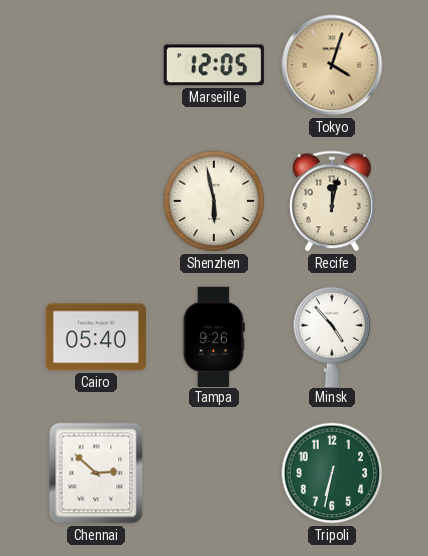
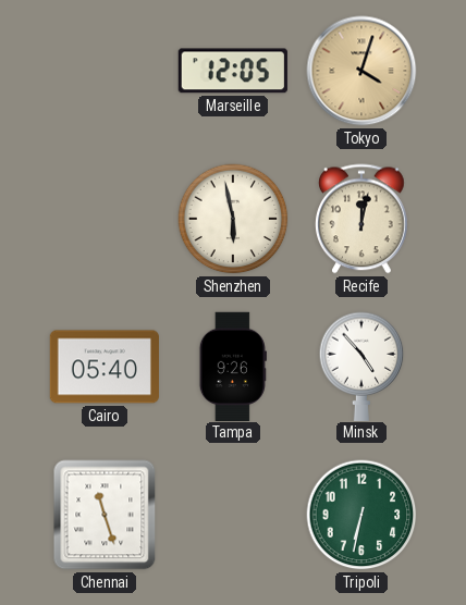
Chennai: 2:52 -> 11:27
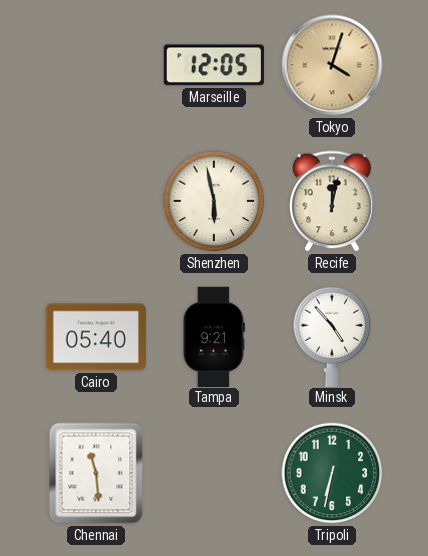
Tampa: 9:26 -> 9:21
Chennai: 11:27 -> 11:29
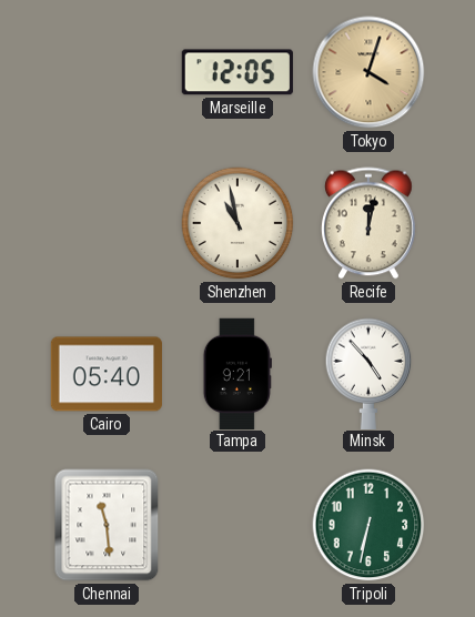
Shenzhen: 5:58 -> 10:58
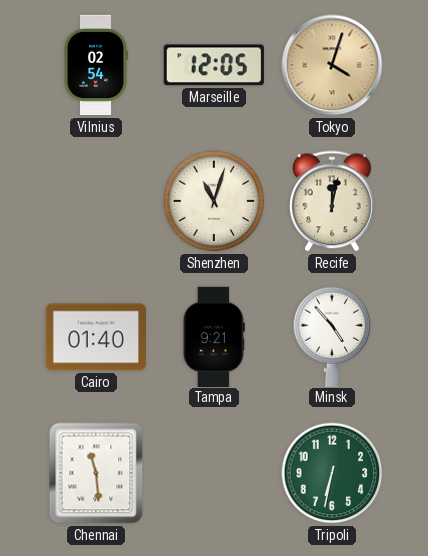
Vilnius: none -> 02:54
Shenzhen: 10:58 -> 11:03
Cairo: 05:40 -> 01:40
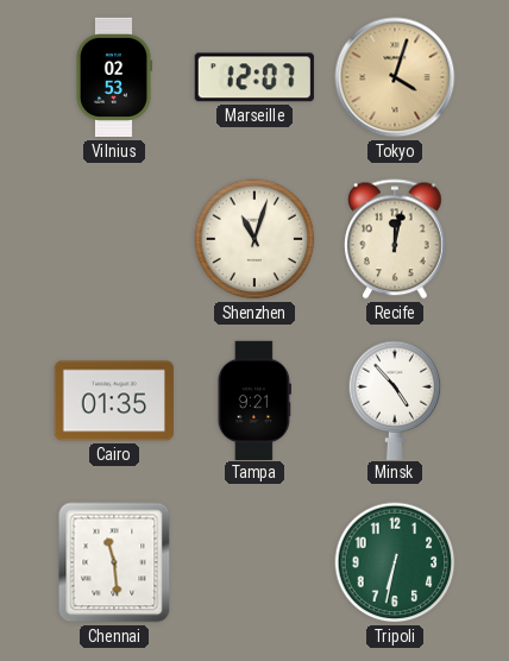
Vilnius: 02:54 -> 02:53
Marseille: 12:05 -> 12:07
Cairo: 01:40 -> 01:35
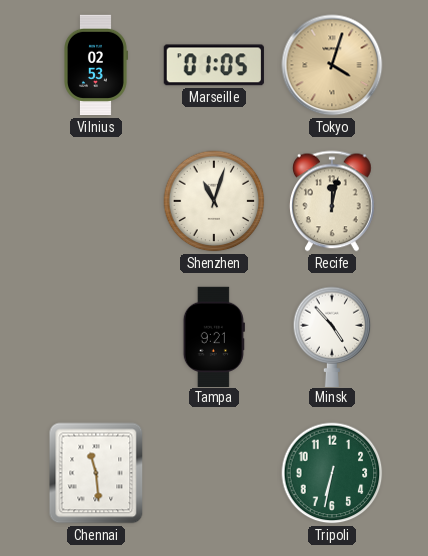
Marseille: 12:07 -> 01:05
Cairo: 01:35 -> none
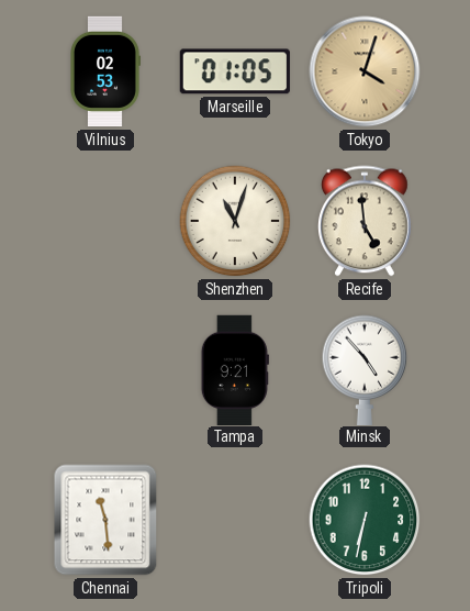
Recife: 12:02 -> 4:59
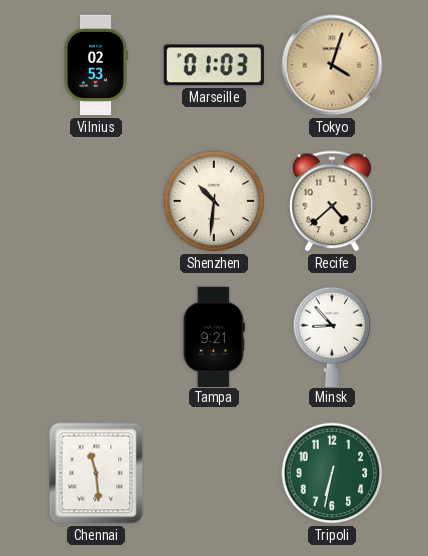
Marseille: 01:05 -> 01:03
Shenzhen: 11:03 -> 10:31
Recife: 4:59 -> 4:38
Minsk: 4:53 -> 8:53
